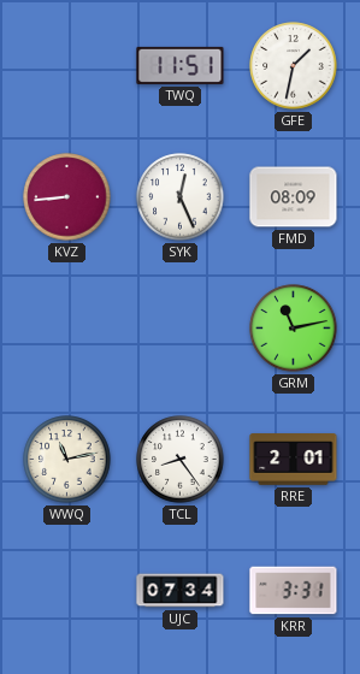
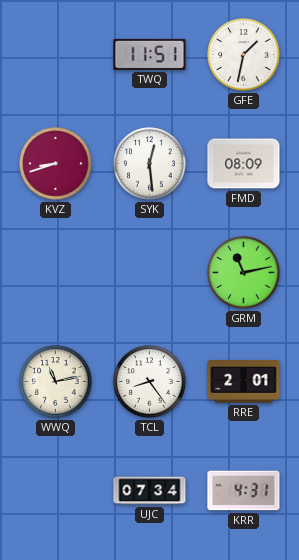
KVZ: 8:44 -> 8:42
SYK: 12:26 -> 12:29
KRR: 3:31 -> 4:31
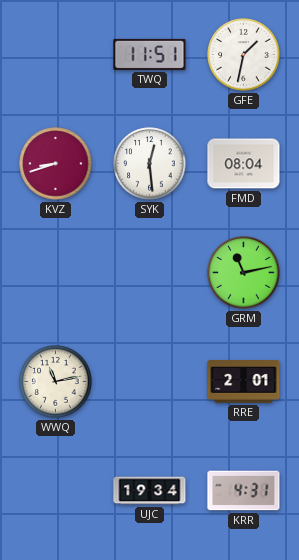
FMD: 08:09 -> 08:04
TCL: 8:24 -> none
UJC: 07:34 -> 19:34
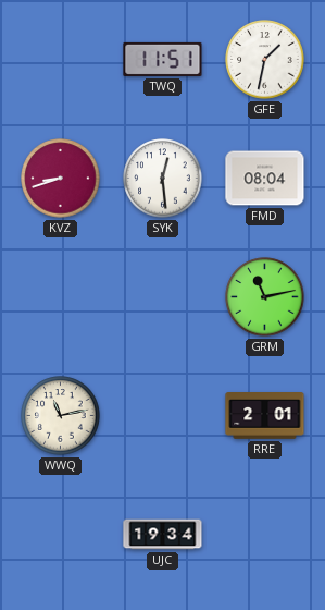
KRR: 4:31 -> none
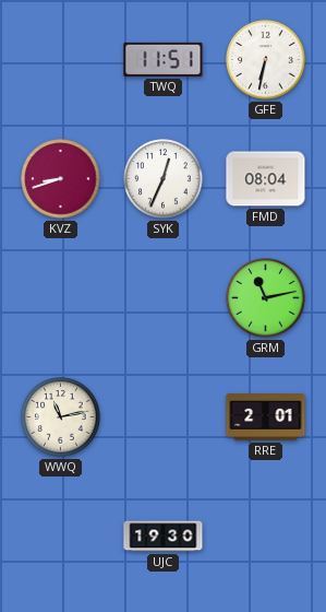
GFE: 1:32 -> 6:32
SYK: 12:29 -> 12:34
UJC: 19:34 -> 19:30
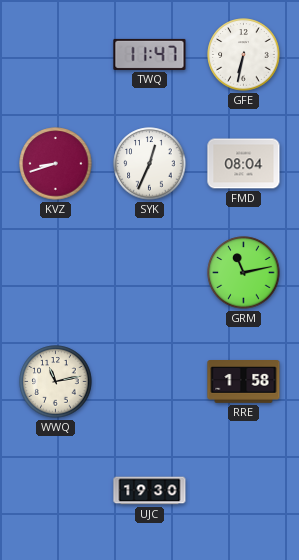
TWQ: 11:51 -> 11:47
RRE: 2:01 -> 1:58
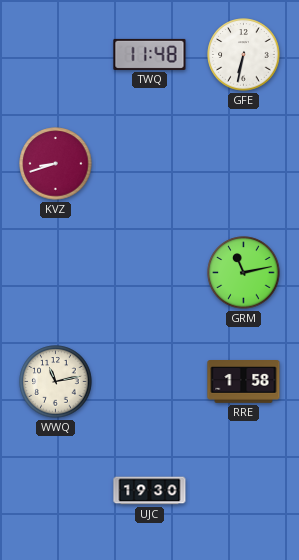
TWQ: 11:47 -> 11:48
SYK: 12:34 -> none
FMD: 08:04 -> none
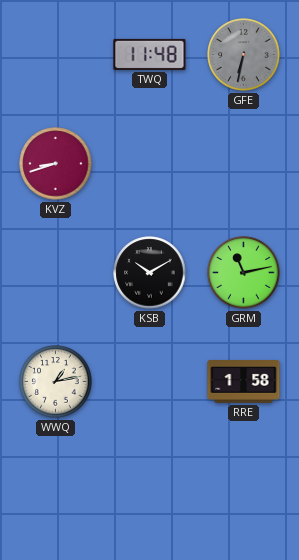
GFE dial: white -> grey
KSB: none -> 10:10
WWQ: 11:13 -> 1:13
UJC: 19:30 -> none
